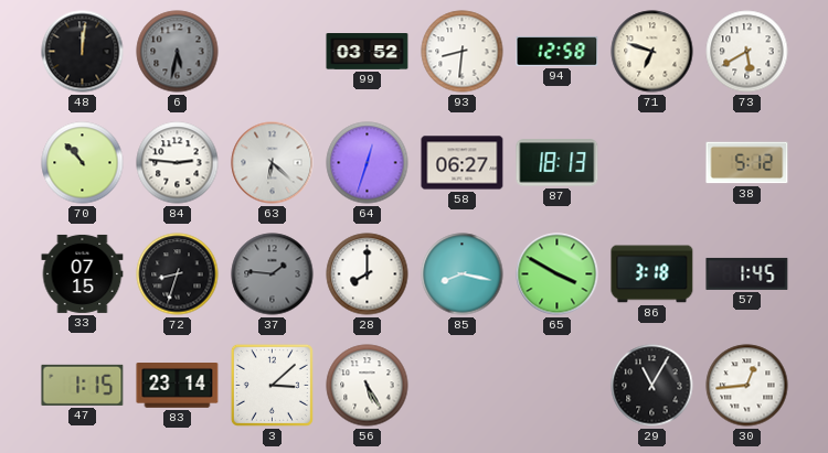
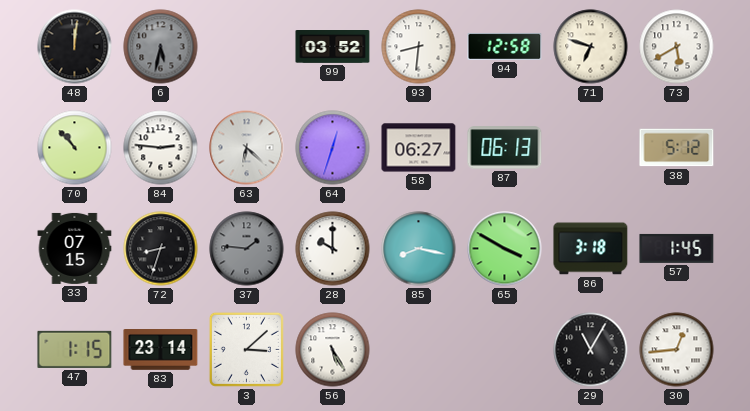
87: 18:13 -> 06:13
28: 8:00 -> 10:00
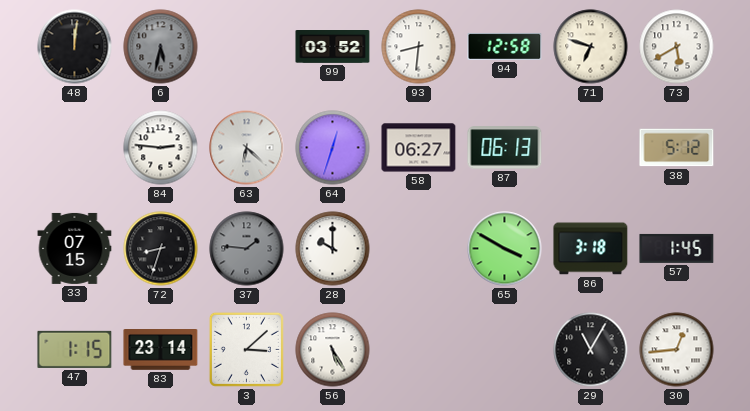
70: 10:53 -> none
85: 8:17 -> none
